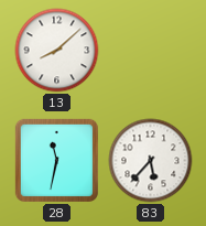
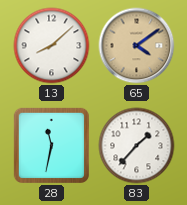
65: none -> 4:09
83: 5:37 -> 1:37
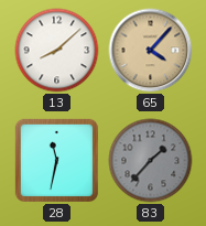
65: 4:09 -> 4:07
83 dial: white -> grey
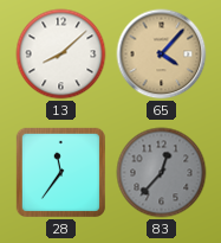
28: 11:32 -> 11:36
83: 1:37 -> 12:37
